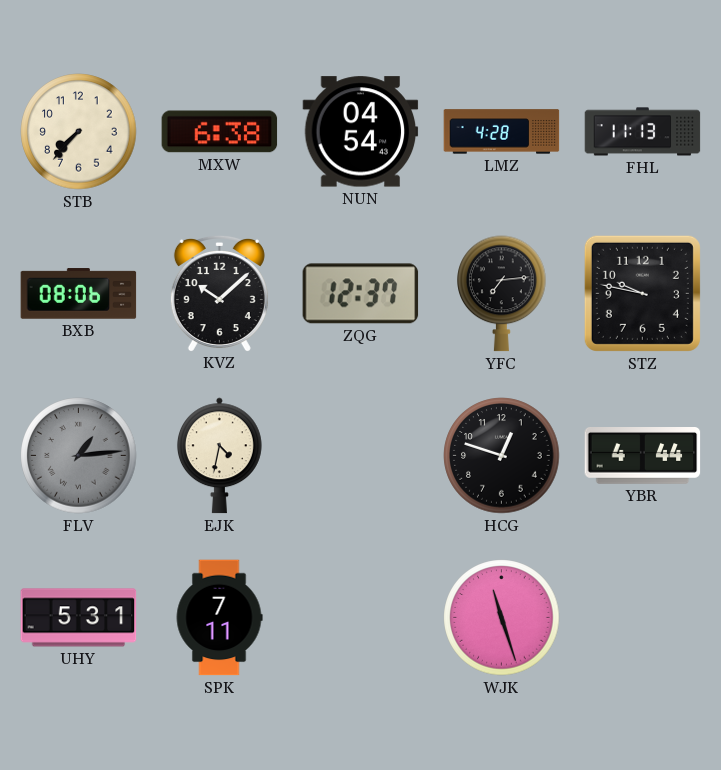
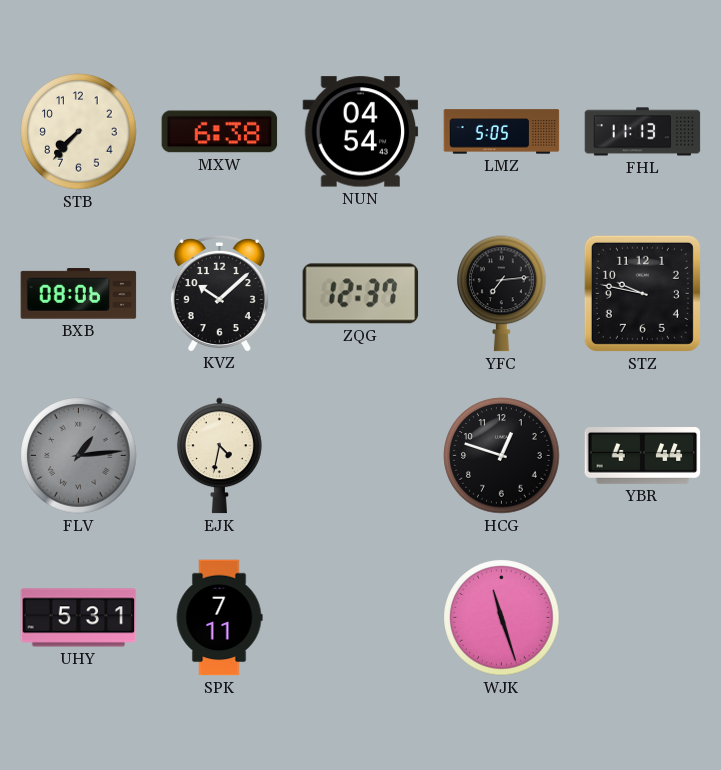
LMZ: 4:28 -> 5:05
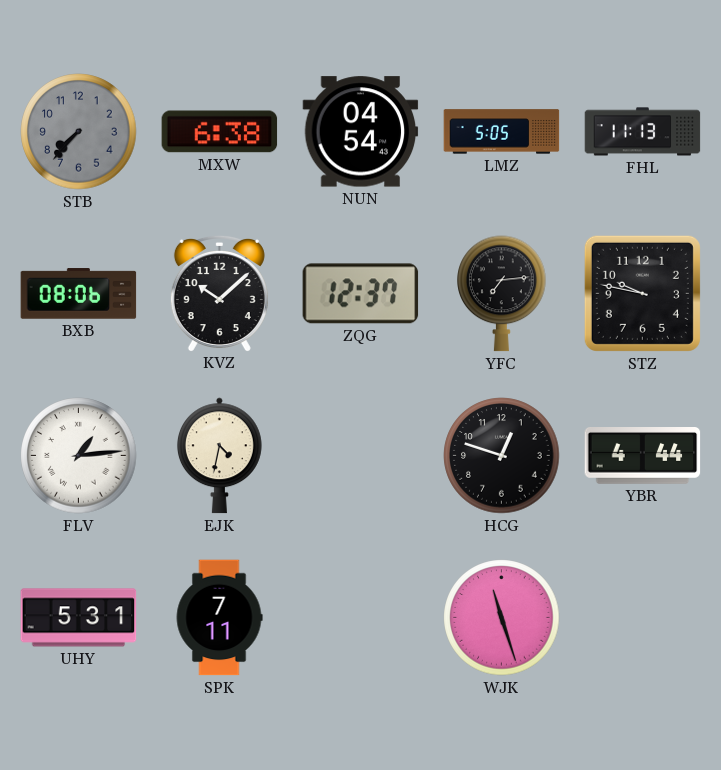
STB dial: cream -> grey
FLV dial: grey -> white
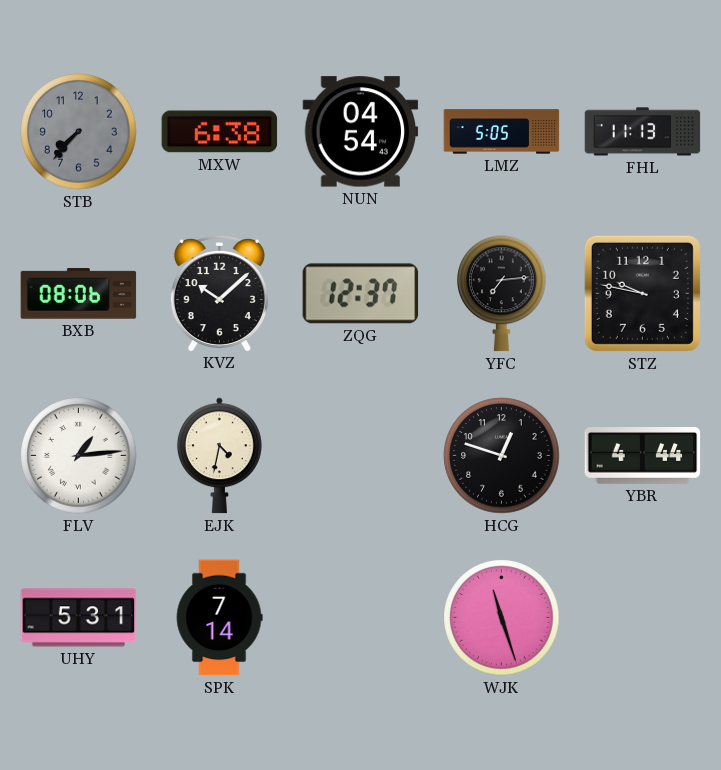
SPK: 7:11 -> 7:14
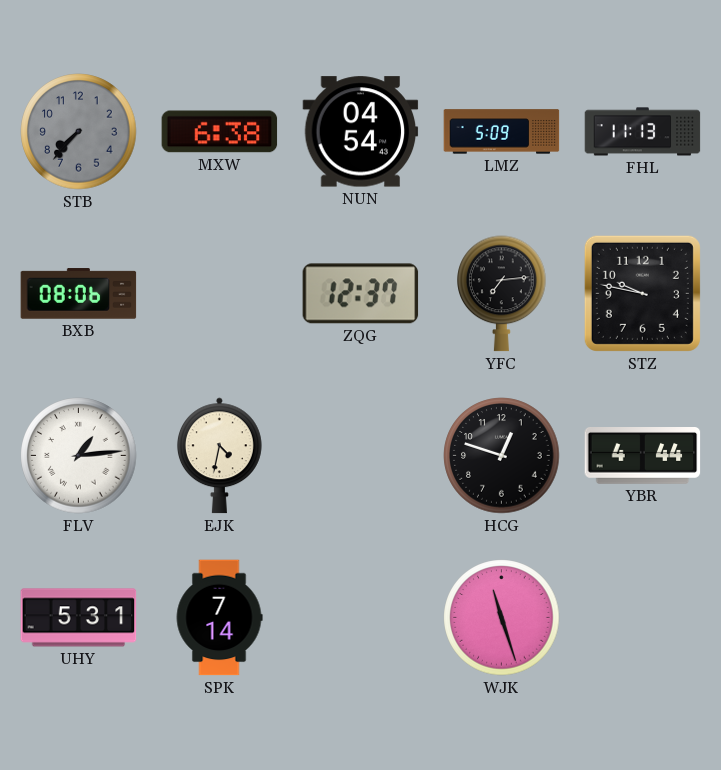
LMZ: 5:05 -> 5:09
KVZ: 10:08 -> none
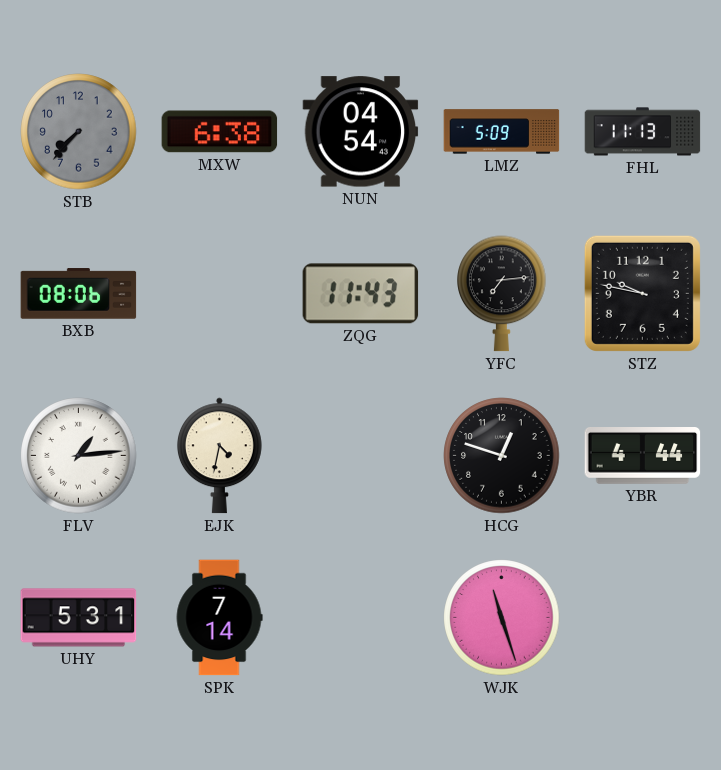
ZQG: 12:37 -> 11:43
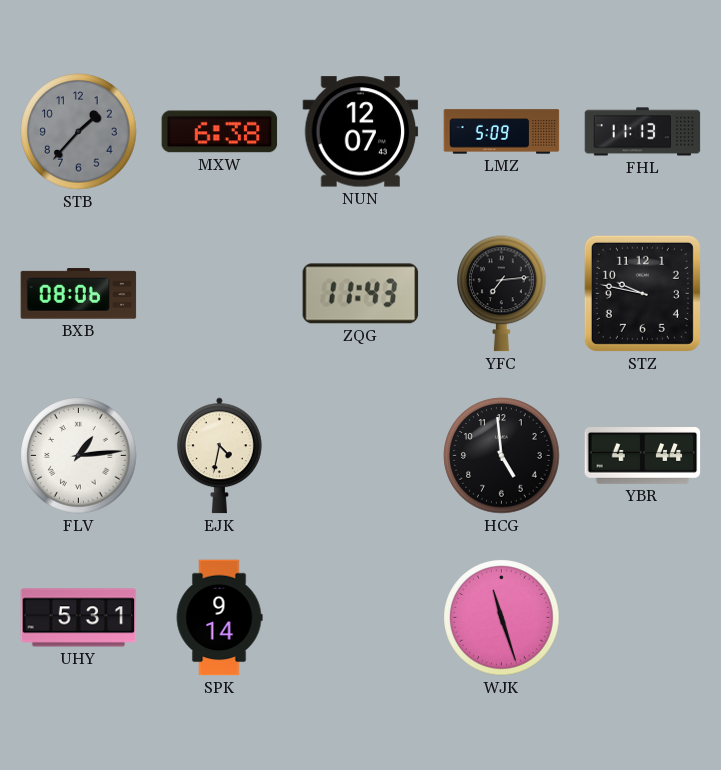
STB: 7:37 -> 1:37
NUN: 04:54 -> 12:07
HCG: 12:48 -> 4:59
SPK: 7:14 -> 9:14
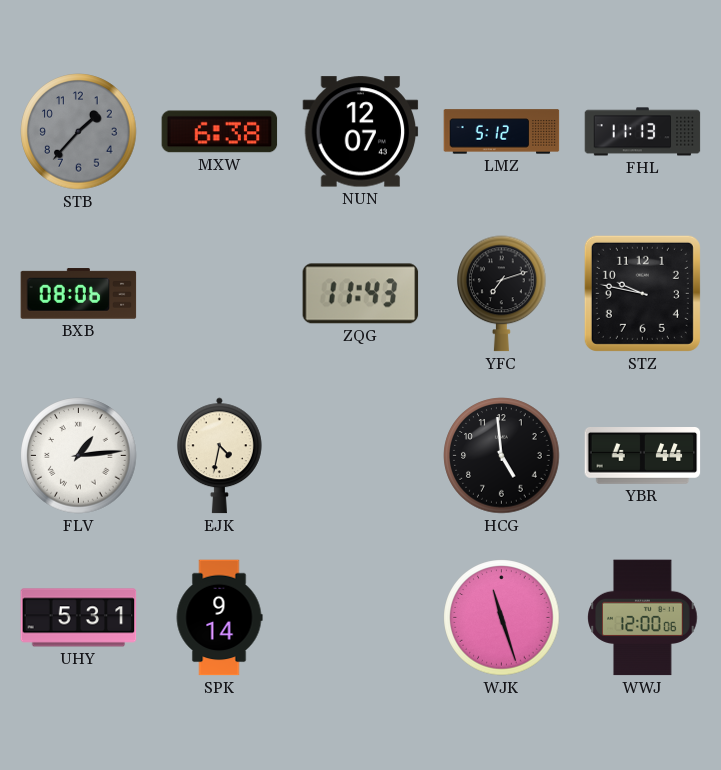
LMZ: 5:09 -> 5:12
YFC: 7:14 -> 7:12
WWJ: none -> 12:00
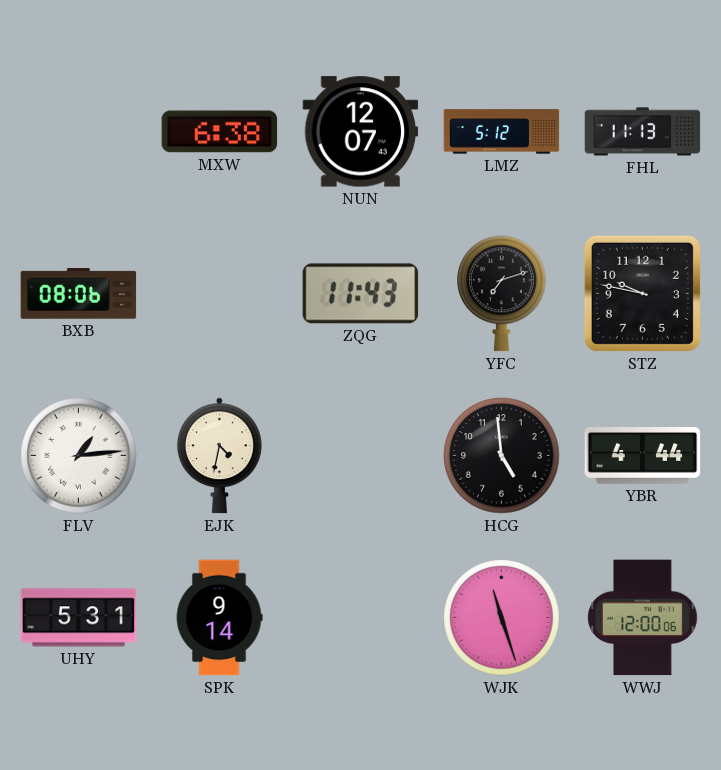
STB: 1:37 -> none
